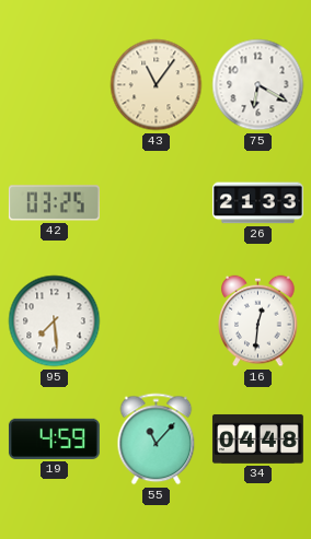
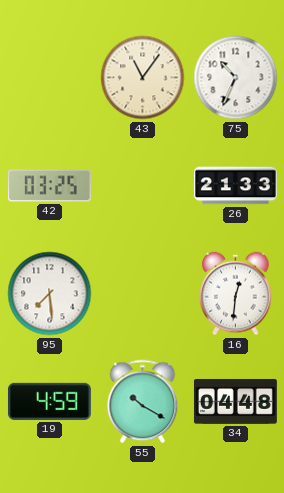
75: 6:20 -> 10:34
55: 11:07 -> 10:20
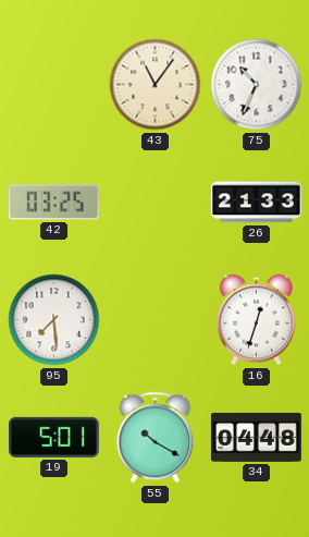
16: 12:31 -> 12:33
19: 4:59 -> 5:01
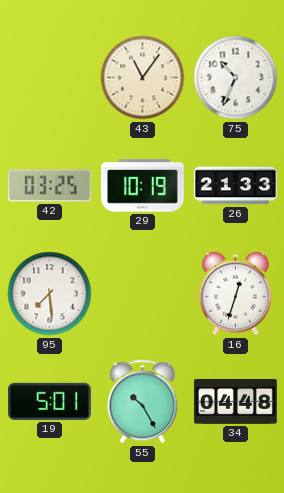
29: none -> 10:19
55: 10:20 -> 10:25
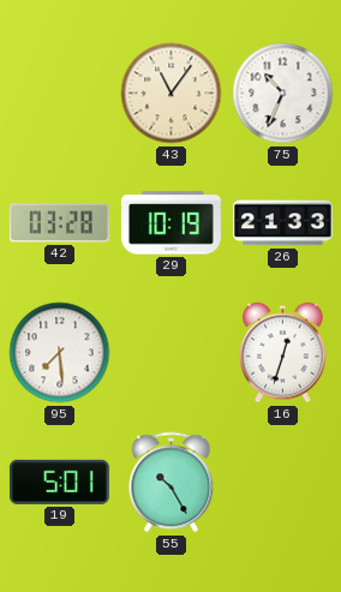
42: 03:25 -> 03:28
34: 04:48 -> none
